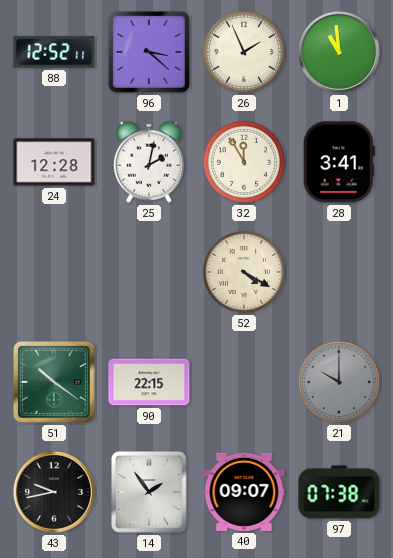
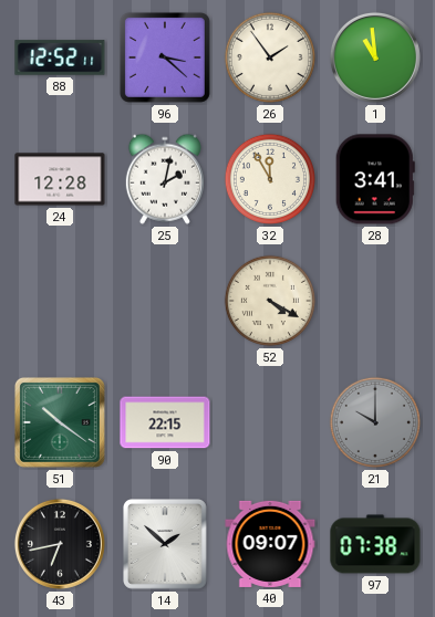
26: 1:56 -> 1:54
43: 9:43 -> 6:43
14: 1:54 -> 1:52
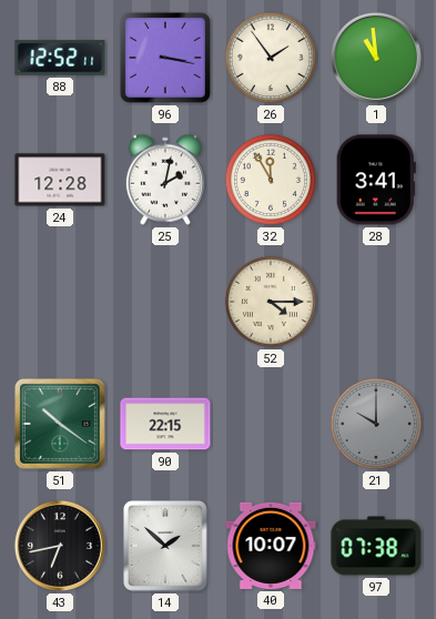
96: 3:22 -> 3:17
52: 4:20 -> 4:15
40: 09:07 -> 10:07
